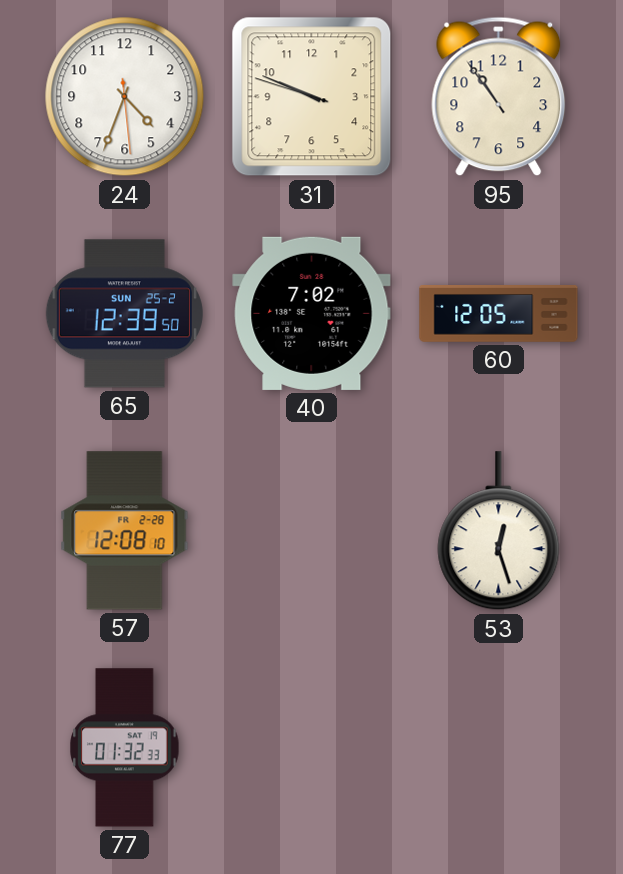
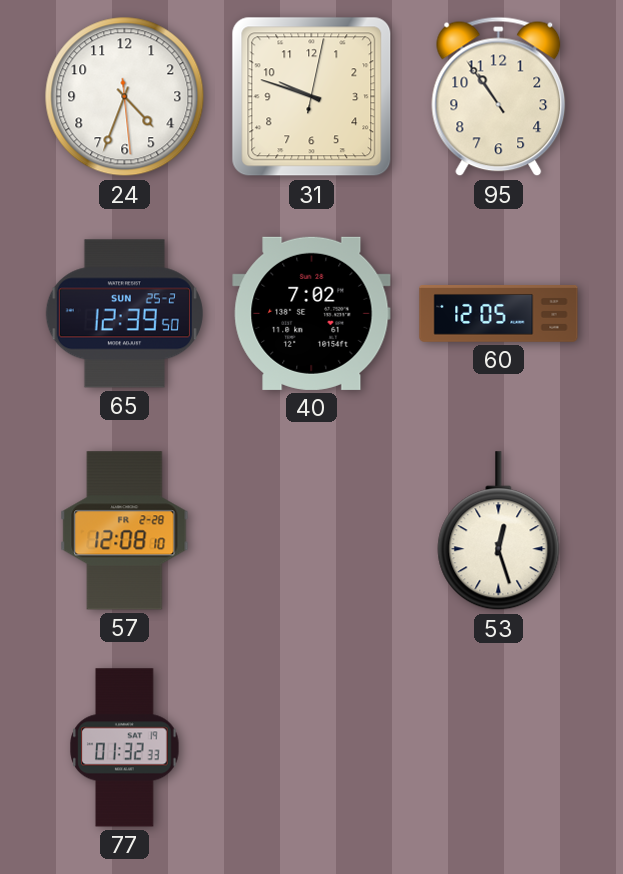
31: 9:48:48 -> 9:48:02
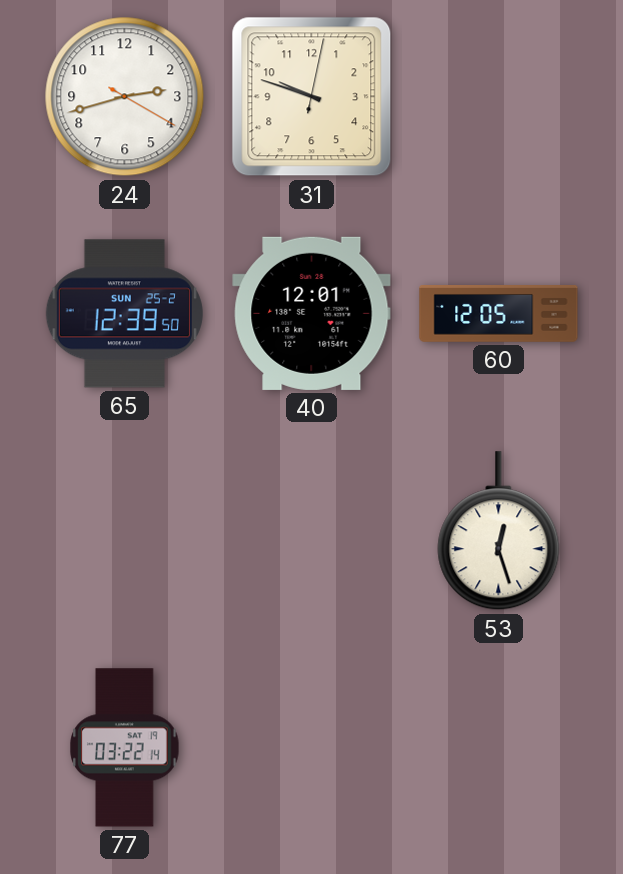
24: 4:33 -> 2:42
95: 10:54 -> none
40: 7:02 -> 12:01
57: 12:08 -> none
77: 01:32 -> 03:22
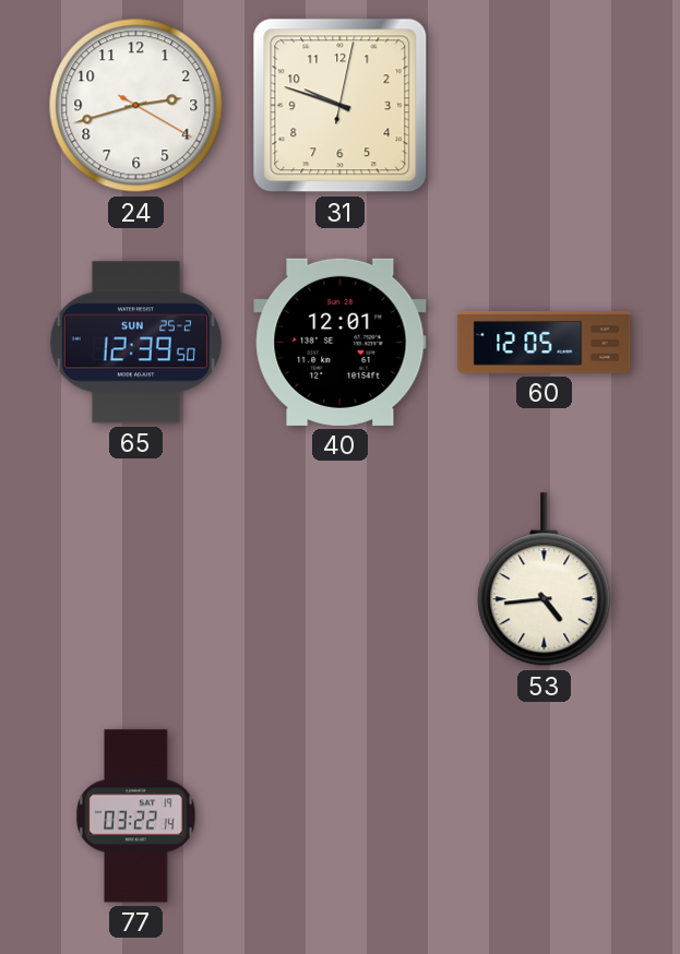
53: 12:27 -> 4:44
